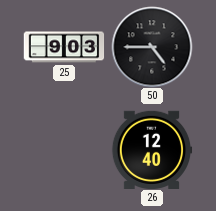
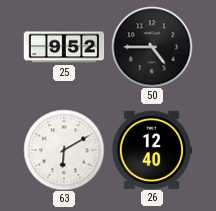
25: 9:03 -> 9:52
63: none -> 6:10
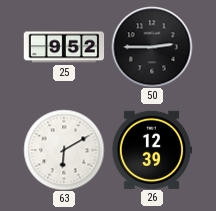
50: 4:45 -> 2:45
26: 12:40 -> 12:39
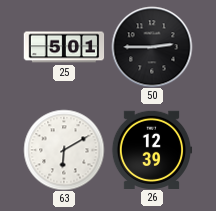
25: 9:52 -> 5:01
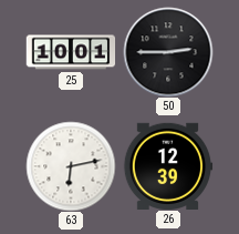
25: 5:01 -> 10:01
63: 6:10 -> 6:13
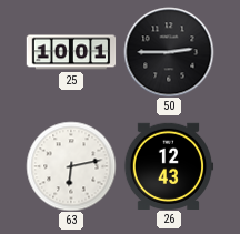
26: 12:39 -> 12:43
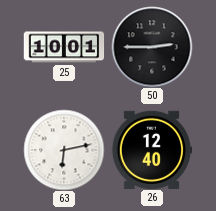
26: 12:43 -> 12:40
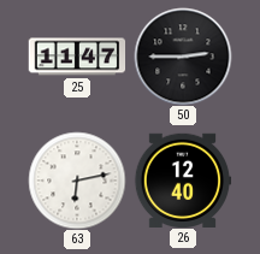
25: 10:01 -> 11:47
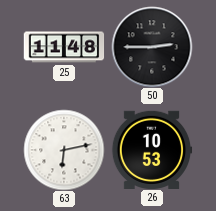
25: 11:47 -> 11:48
26: 12:40 -> 10:53
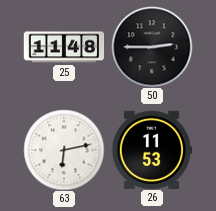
26: 10:53 -> 11:53
